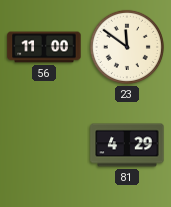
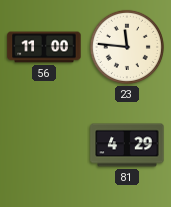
23: 11:51 -> 11:46
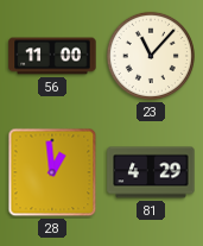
23: 11:46 -> 11:07
28: none -> 12:59
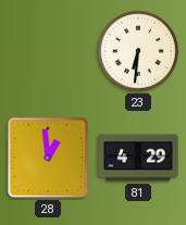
56: 11:00 -> none
23: 11:07 -> 6:31
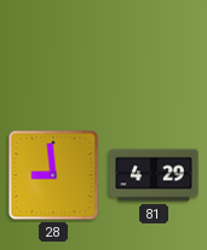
23: 6:31 -> none
28: 12:59 -> 8:59
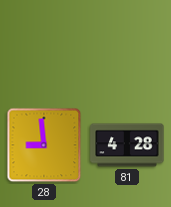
81: 4:29 -> 4:28
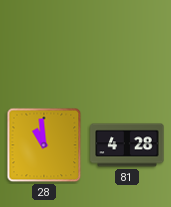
28: 8:59 -> 10:59
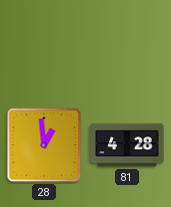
28: 10:59 -> 12:59
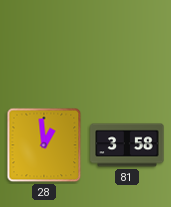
81: 4:28 -> 3:58
